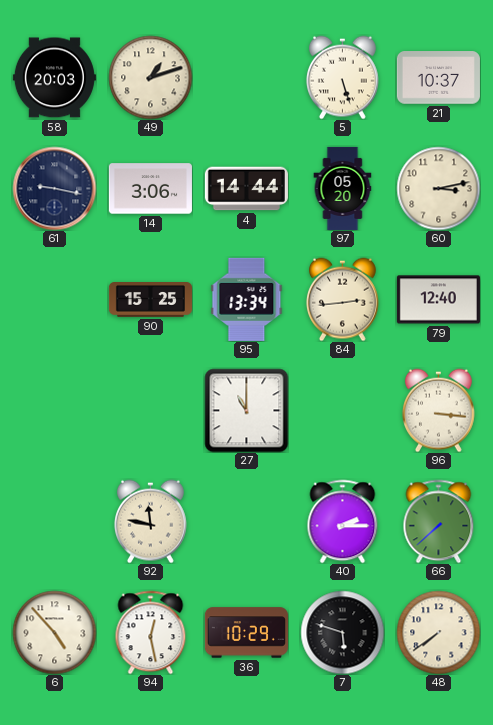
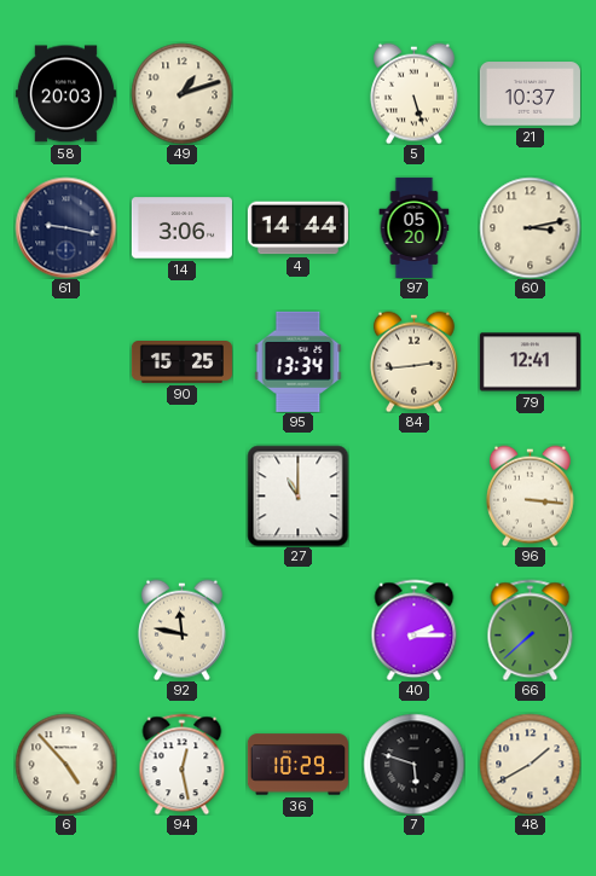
79: 12:40 -> 12:41
48: 7:39 -> 1:40
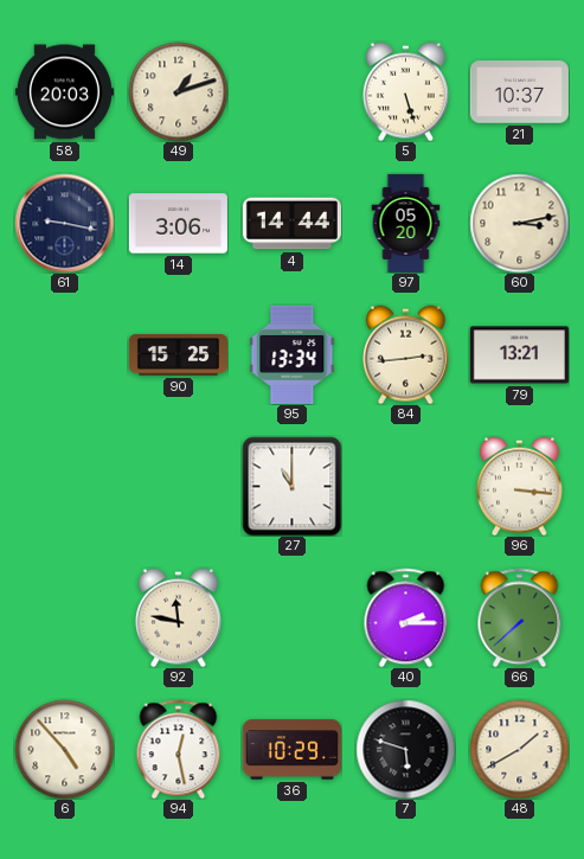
79: 12:41 -> 13:21
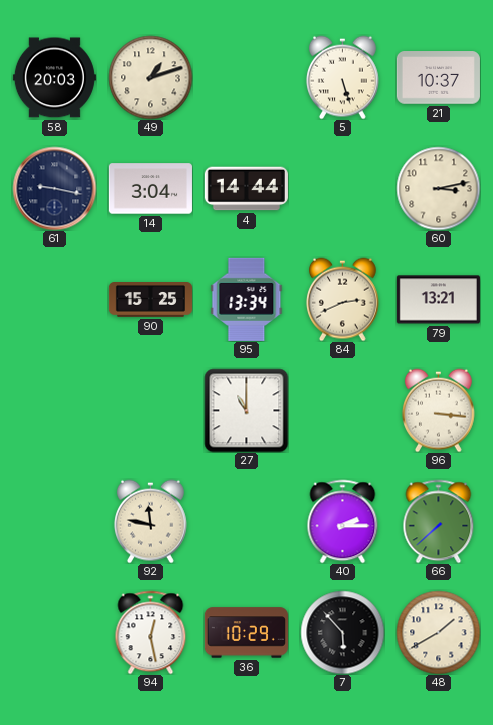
14: 3:06 -> 3:04
97: 05:20 -> none
84: 2:44 -> 2:41
6: 4:53 -> none
7: 5:48 -> 5:53
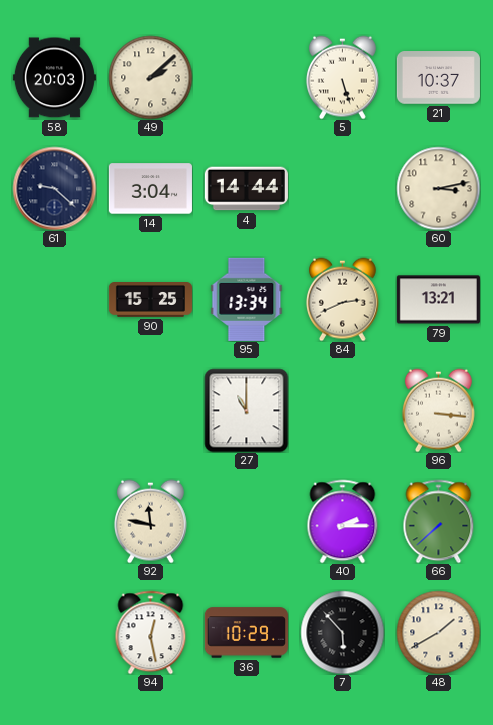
49: 1:12 -> 2:08
61: 9:17 -> 9:22
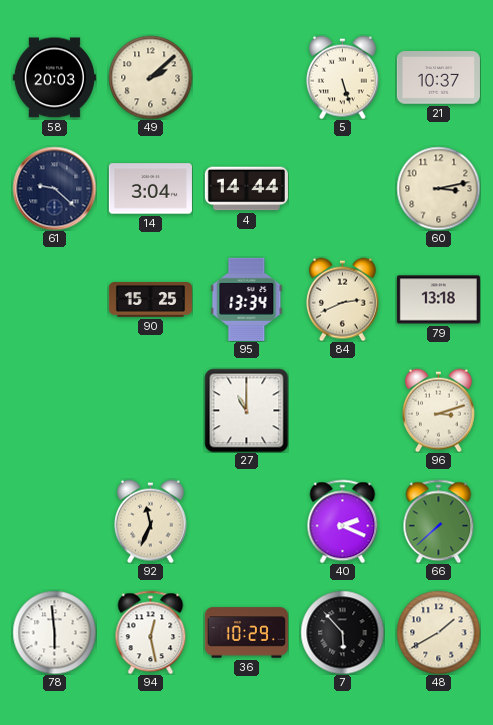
79: 13:21 -> 13:18
96: 3:16 -> 3:12
92: 11:47 -> 11:34
40: 2:15 -> 2:19
78: none -> 5:59
